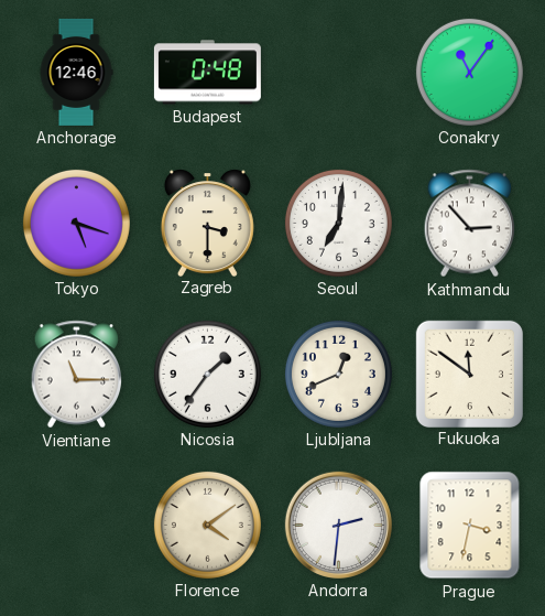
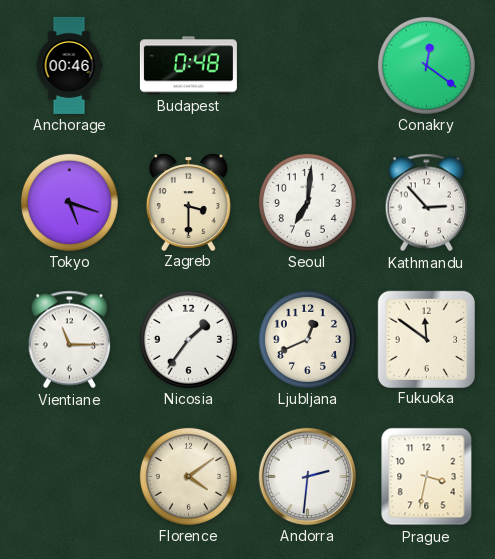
Anchorage: 12:46 -> 00:46
Conakry: 11:06 -> 12:21
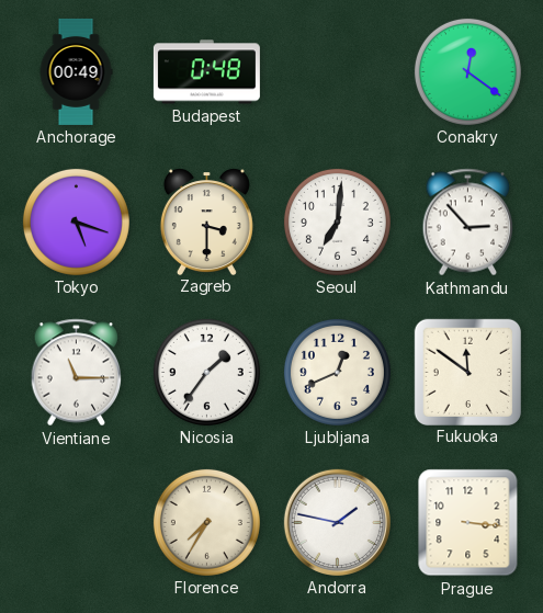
Anchorage: 00:46 -> 00:49
Florence: 4:09 -> 7:35
Andorra: 2:31 -> 1:47
Prague: 3:32 -> 3:16
